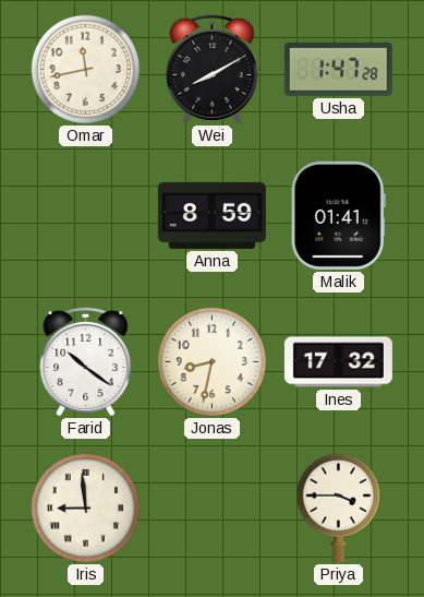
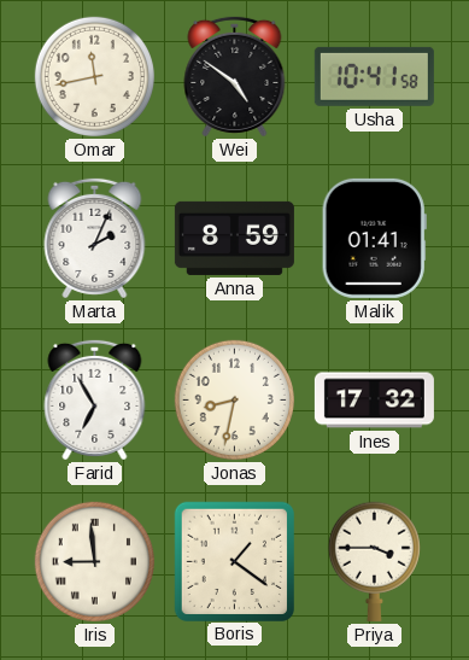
Wei: 8:10 -> 4:51
Usha: 1:47 -> 10:41
Marta: none -> 2:04
Farid: 10:21 -> 6:55
Boris: none -> 1:21
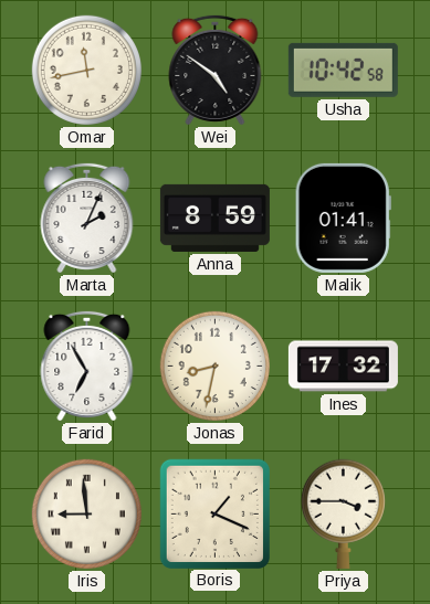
Usha: 10:41 -> 10:42
Boris: 1:21 -> 1:19
